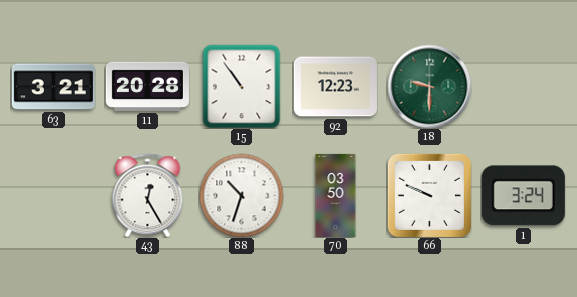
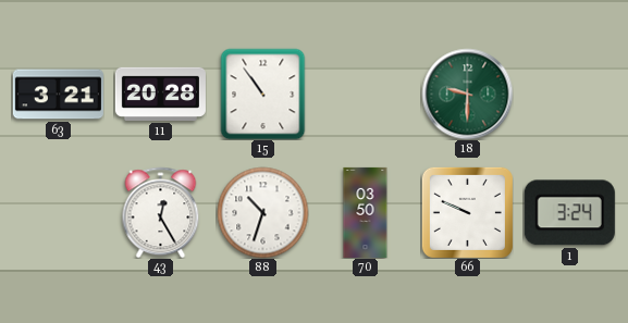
92: 12:23 -> none
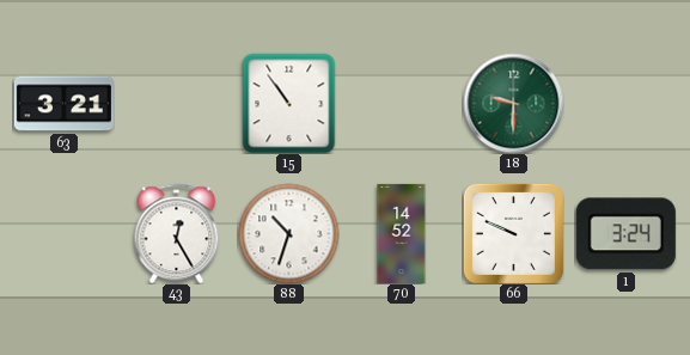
11: 20:28 -> none
70: 03:50 -> 14:52
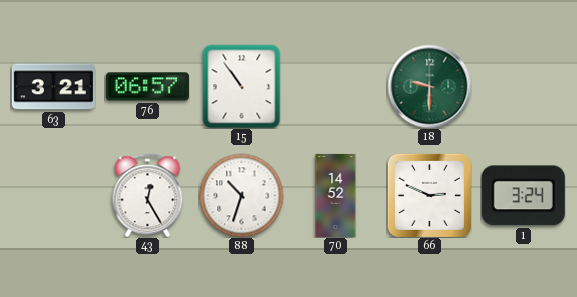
76: none -> 06:57
66: 9:49 -> 2:49
